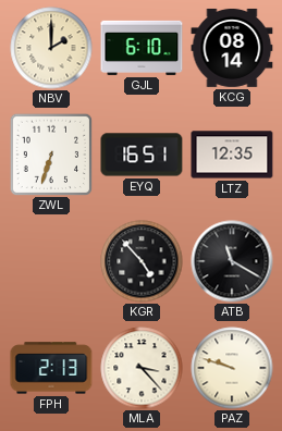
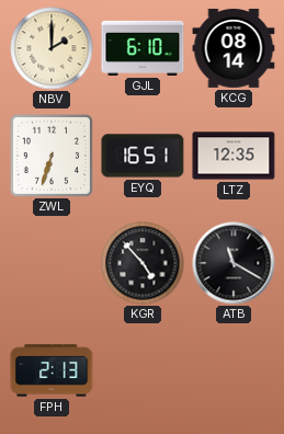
MLA: 3:23 -> none
PAZ: 9:48 -> none
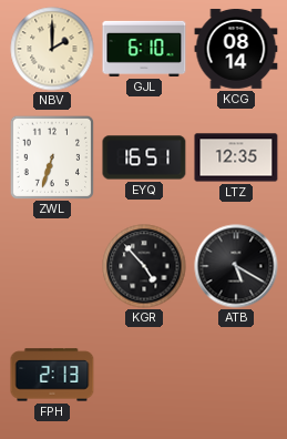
ATB: 11:20 -> 5:20
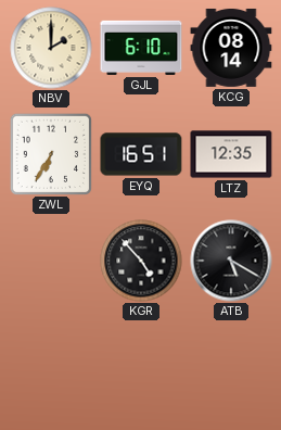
ZWL: 6:33 -> 6:35
FPH: 2:13 -> none
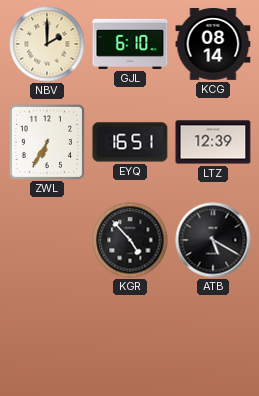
LTZ: 12:35 -> 12:39
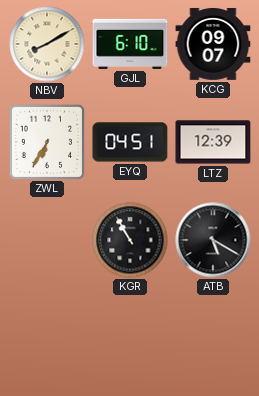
NBV: 2:00 -> 8:10
KCG: 08:14 -> 09:07
EYQ: 16:51 -> 04:51
KGR: 4:53 -> 10:55
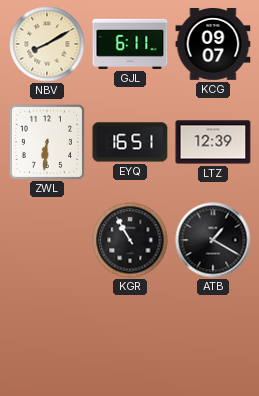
GJL: 6:10 -> 6:11
ZWL: 6:35 -> 6:31
EYQ: 04:51 -> 16:51
ATB: 5:20 -> 1:20
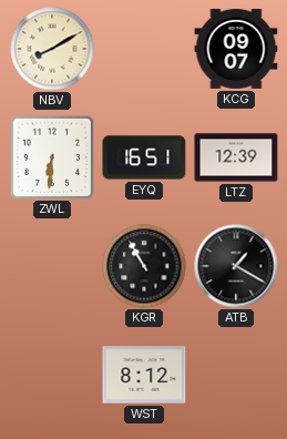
GJL: 6:11 -> none
WST: none -> 8:12
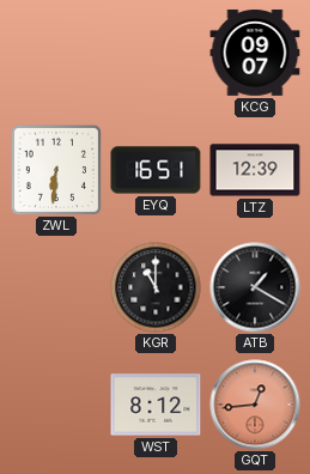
NBV: 8:10 -> none
KGR: 10:55 -> 11:00
GQT: none -> 12:44
